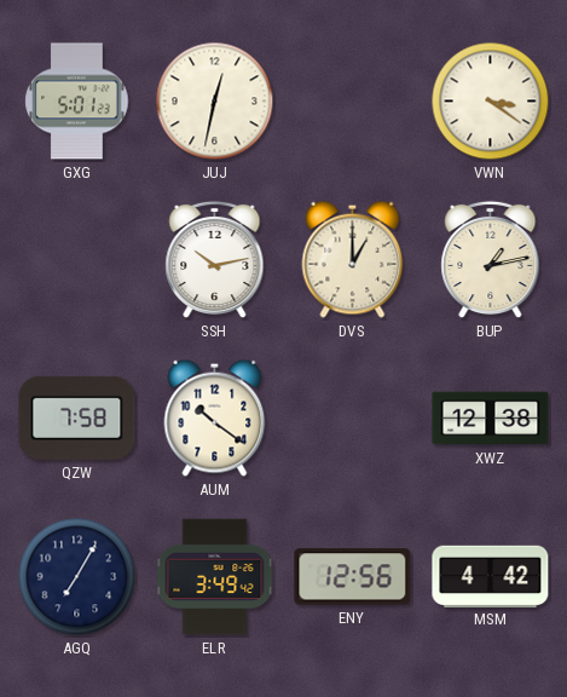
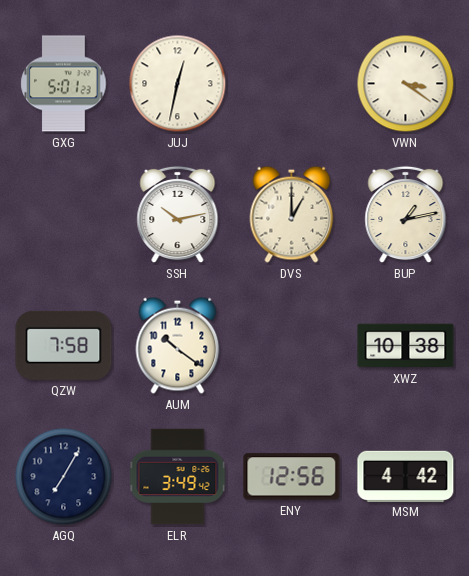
XWZ: 12:38 -> 10:38
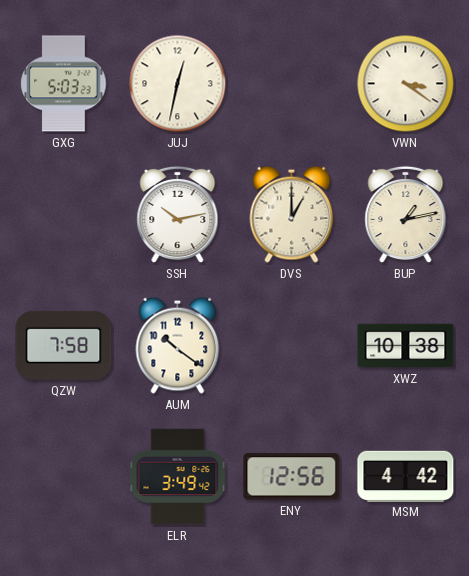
GXG: 5:01 -> 5:03
AGQ: 7:05 -> none
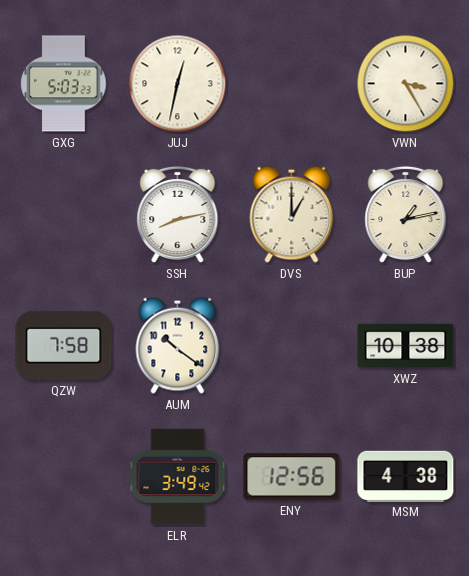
VWN: 3:21 -> 3:25
SSH: 10:13 -> 8:13
MSM: 4:42 -> 4:38
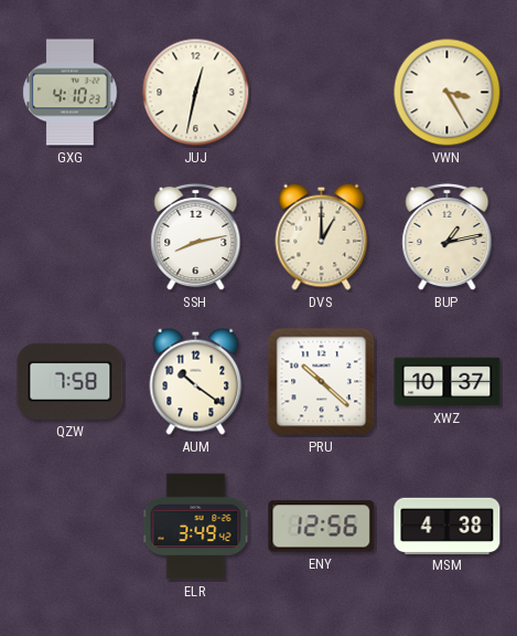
GXG: 5:03 -> 4:10
PRU: none -> 10:22
XWZ: 10:38 -> 10:37
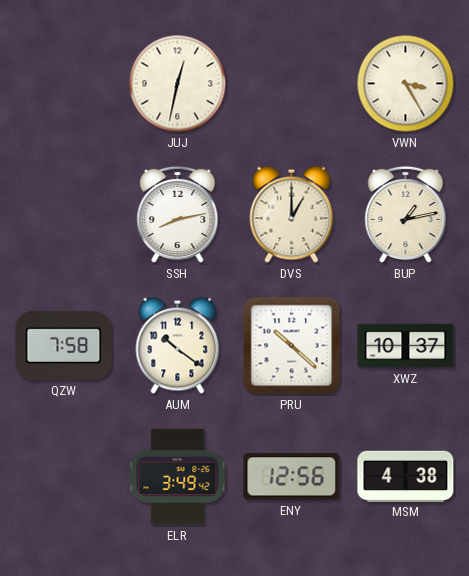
GXG: 4:10 -> none
